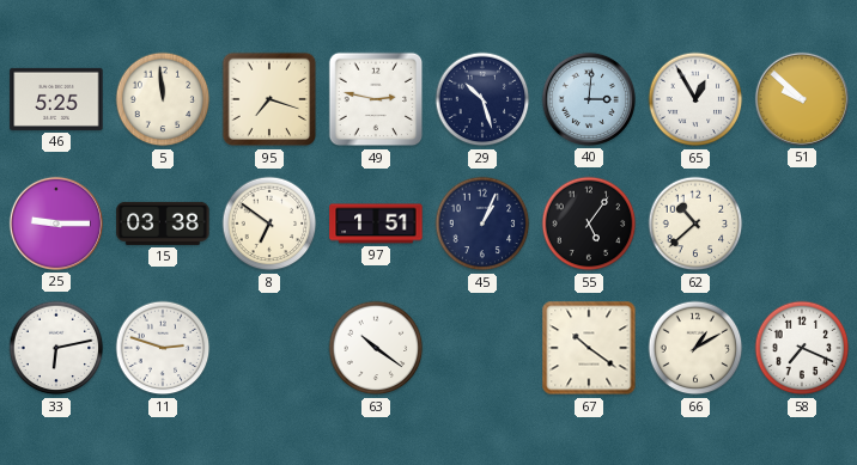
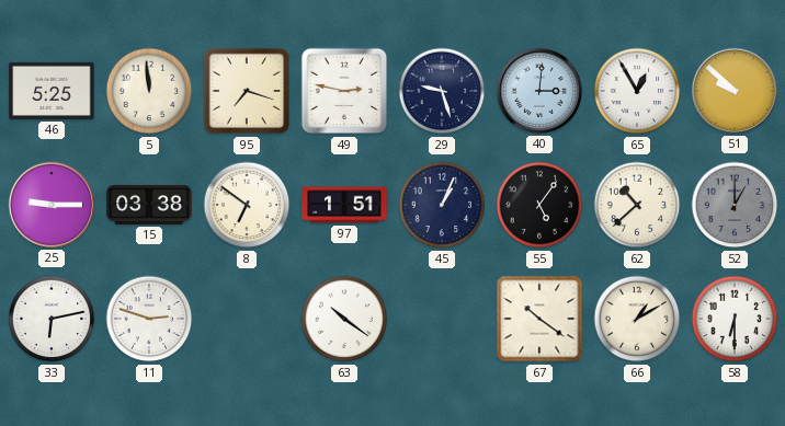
29: 10:27 -> 9:27
52: none -> 1:00
58: 7:19 -> 6:30
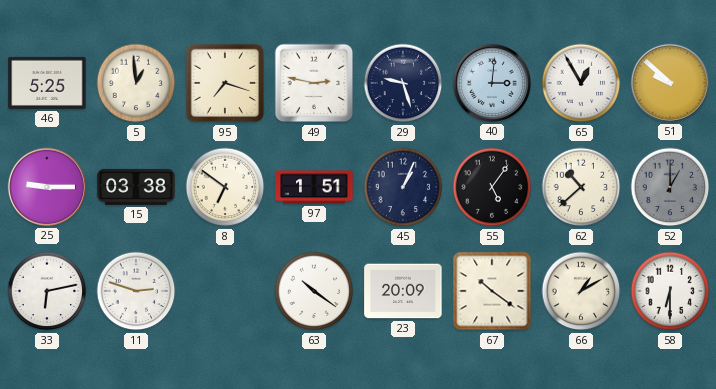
5: 11:59 -> 12:59
23: none -> 20:09
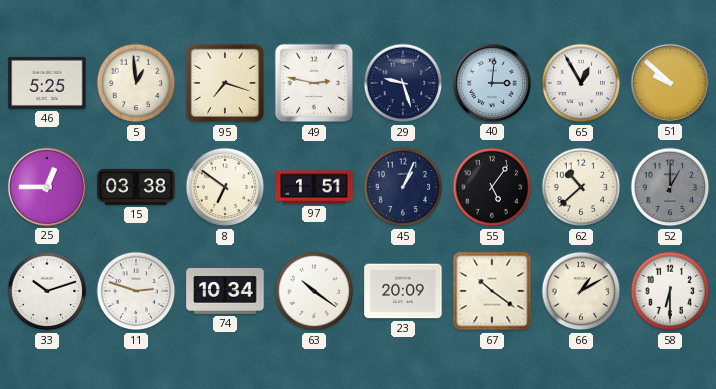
25: 9:15 -> 12:45
33: 6:13 -> 10:12
74: none -> 10:34
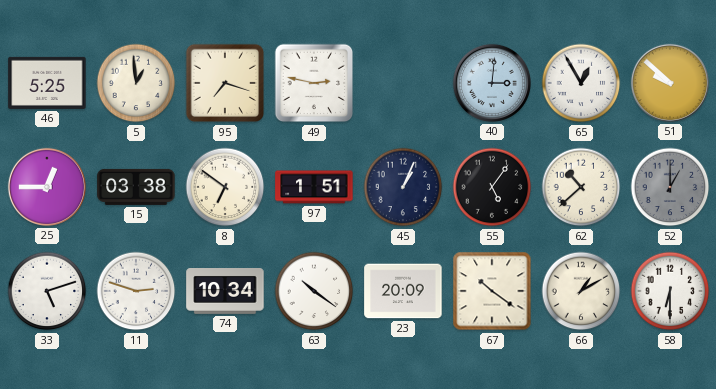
29: 9:27 -> none
33: 10:12 -> 5:12
